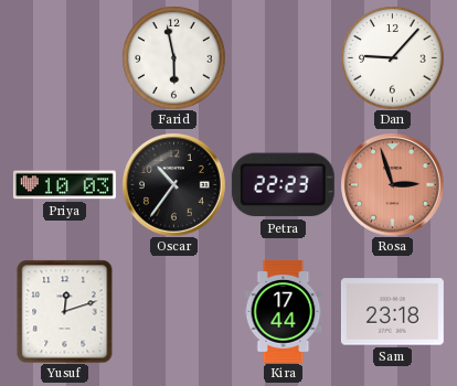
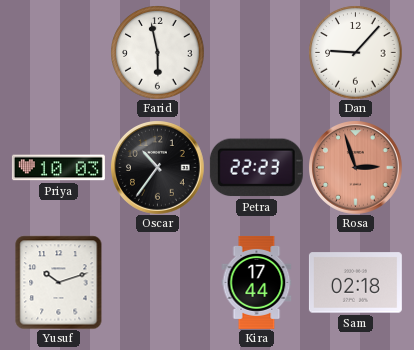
Yusuf: 12:12 -> 10:12
Sam: 23:18 -> 02:18
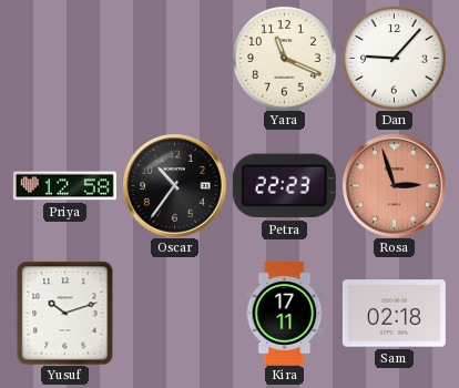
Farid: 5:58 -> none
Yara: none -> 11:19
Priya: 10:03 -> 12:58
Kira: 17:44 -> 17:11
